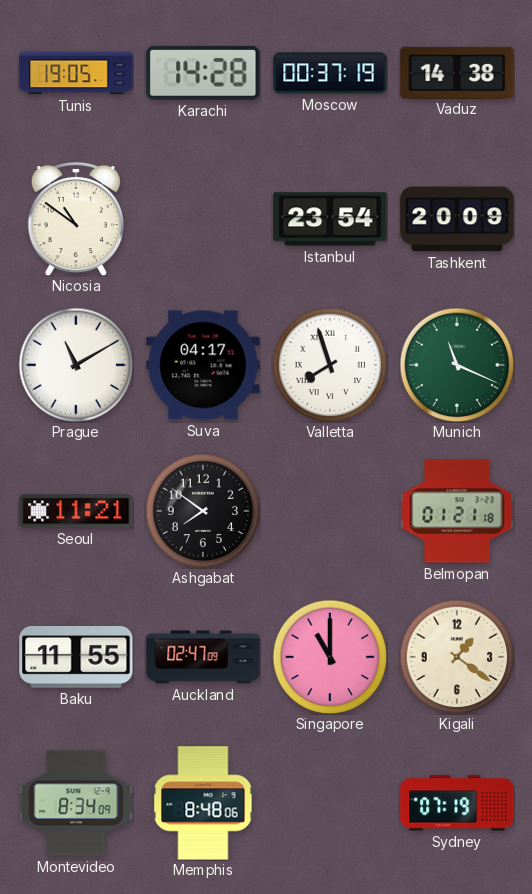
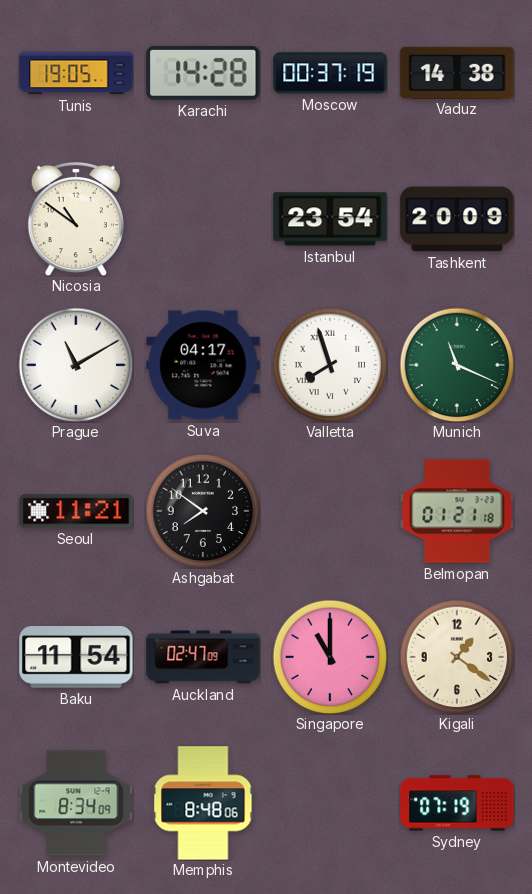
Baku: 11:55 -> 11:54
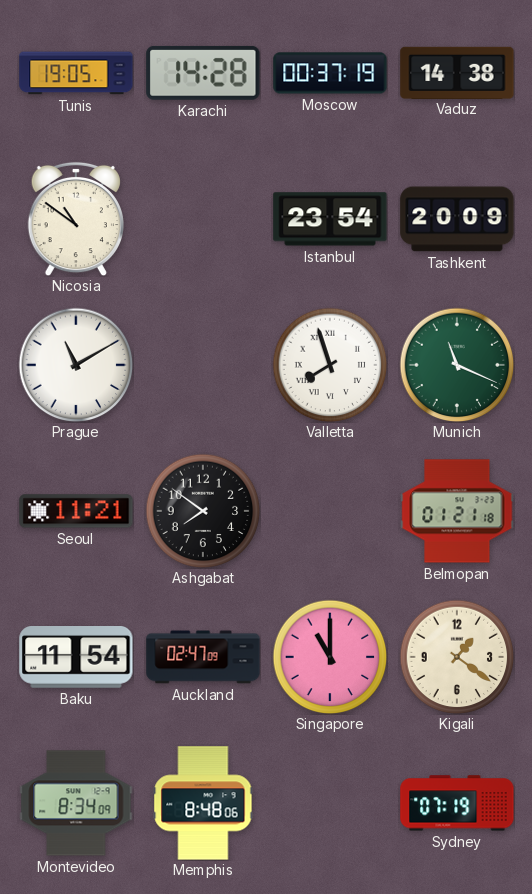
Suva: 04:17 -> none
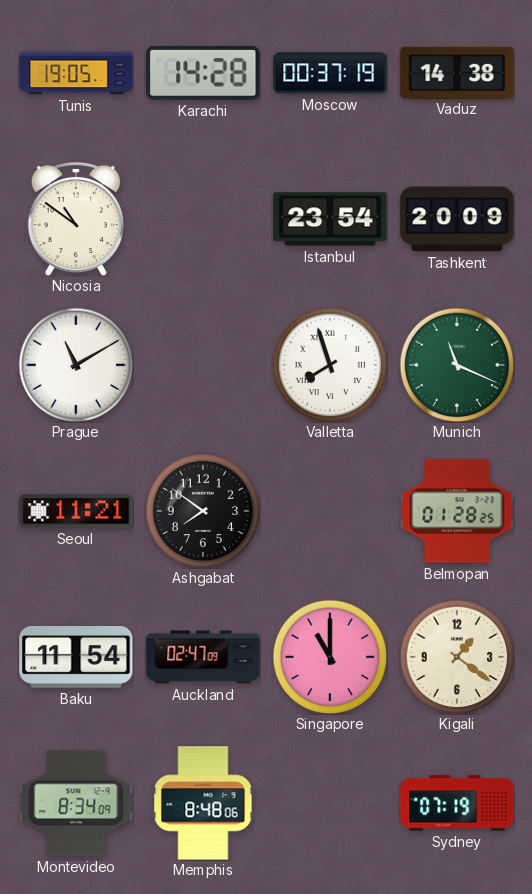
Belmopan: 01:21 -> 01:28
